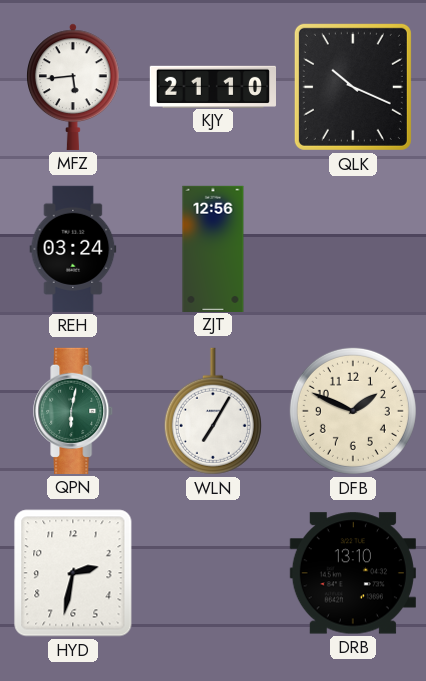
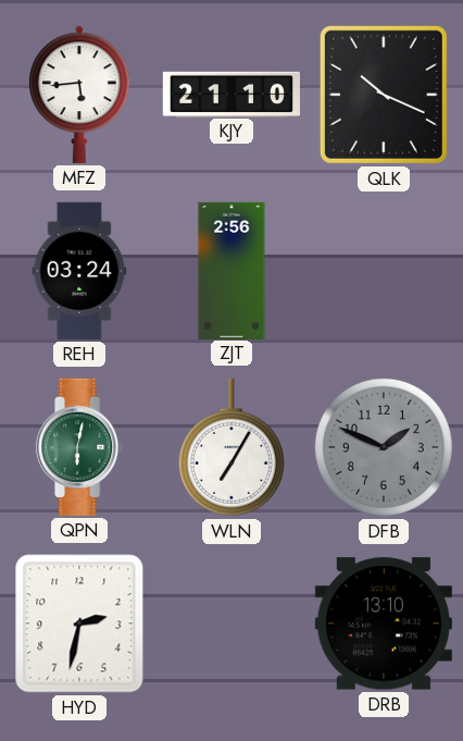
ZJT: 12:56 -> 2:56
DFB dial: cream -> grey
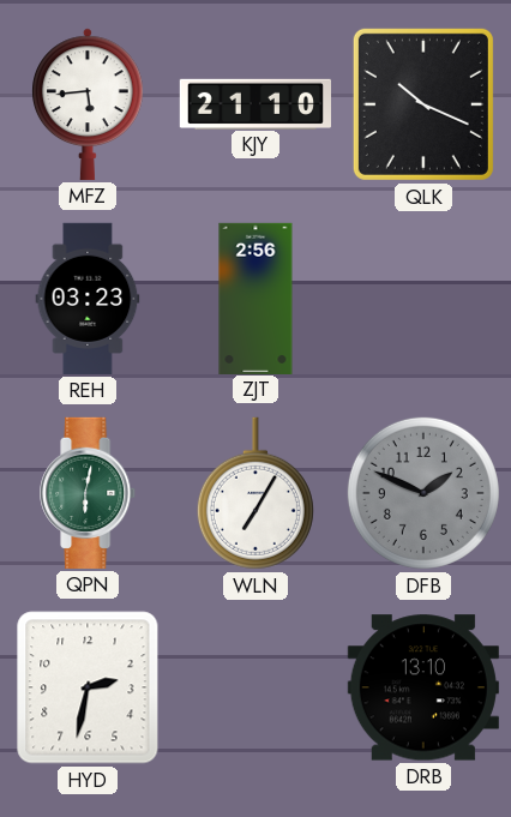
REH: 03:24 -> 03:23
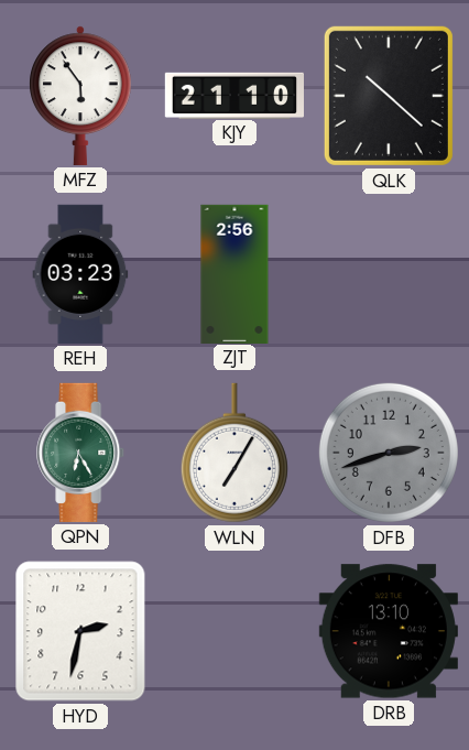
MFZ: 5:44 -> 5:54
QLK: 10:19 -> 10:22
QPN: 6:02 -> 6:25
DFB: 1:49 -> 2:42
